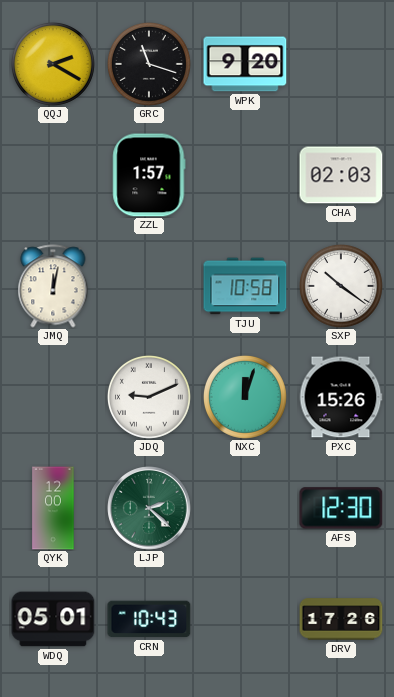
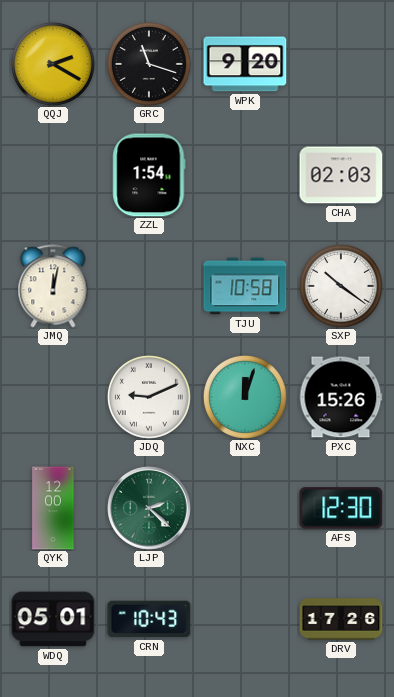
ZZL: 1:57 -> 1:54
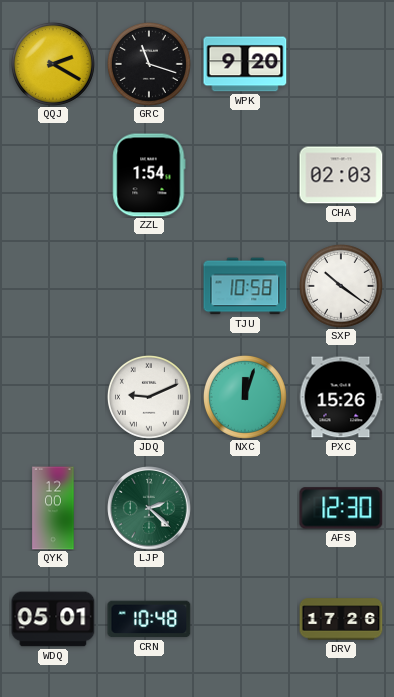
JMQ: 12:02 -> none
CRN: 10:43 -> 10:48
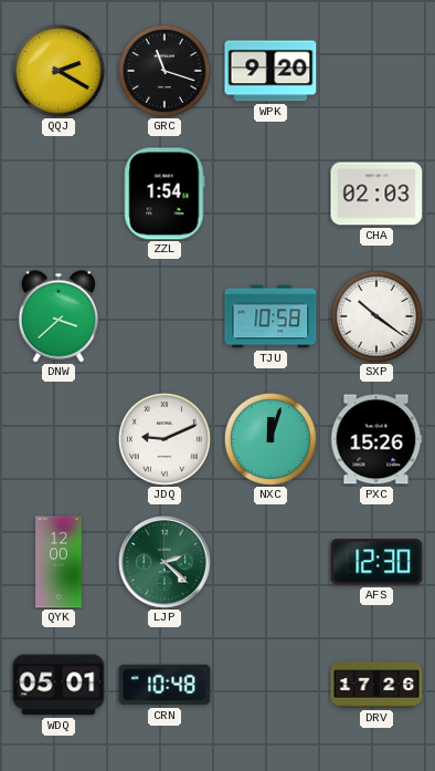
DNW: none -> 3:38
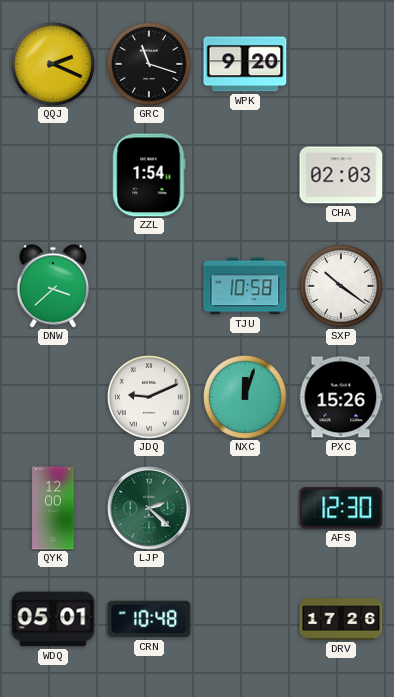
QQJ: 2:20 -> 2:19
